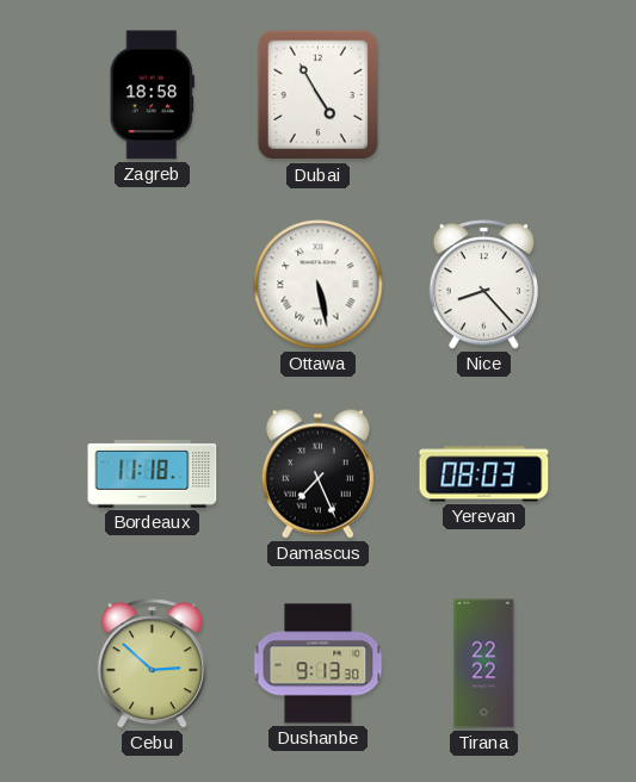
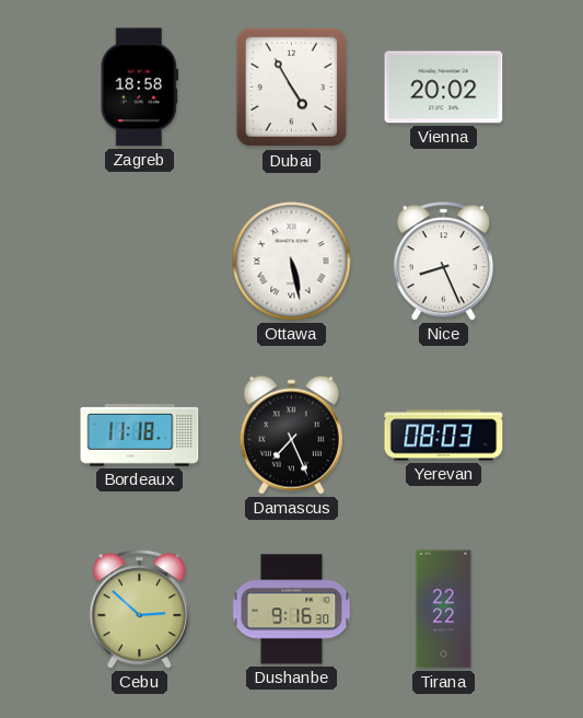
Vienna: none -> 20:02
Nice: 8:23 -> 8:26
Dushanbe: 9:13 -> 9:16
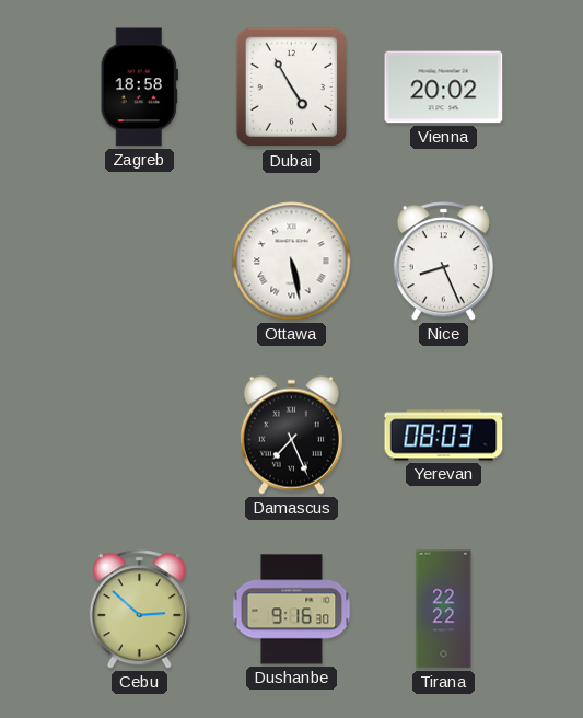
Bordeaux: 11:18 -> none
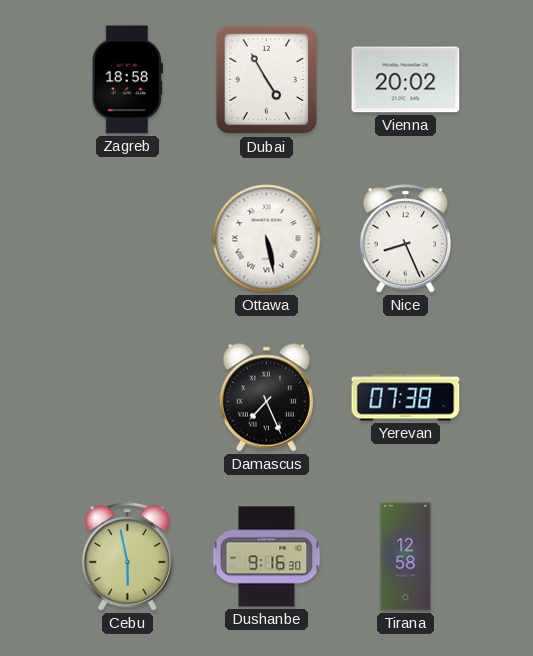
Yerevan: 08:03 -> 07:38
Cebu: 2:52 -> 5:58
Tirana: 22:22 -> 12:58
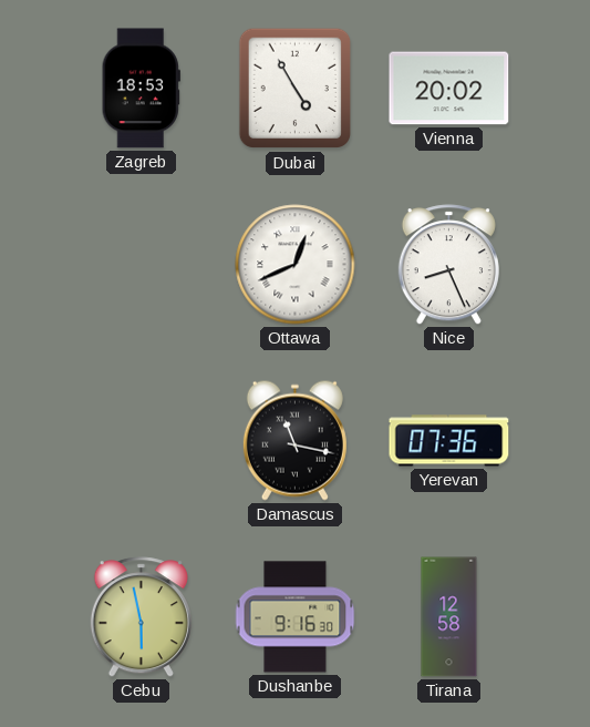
Zagreb: 18:58 -> 18:53
Ottawa: 5:28 -> 12:41
Damascus: 7:26 -> 11:17
Yerevan: 07:38 -> 07:36
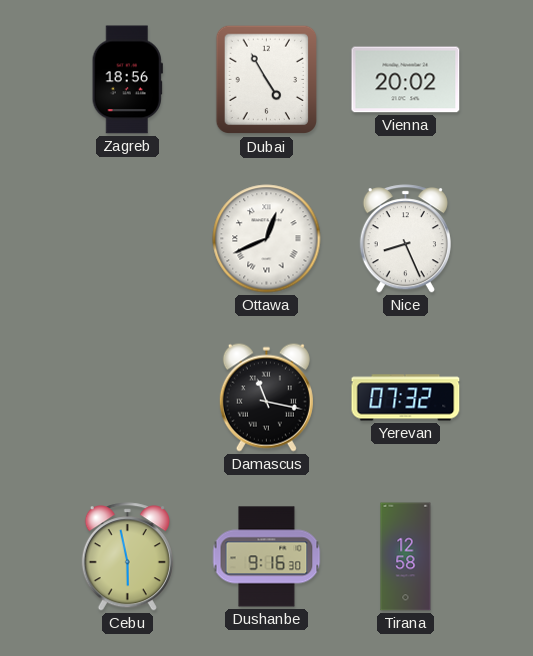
Zagreb: 18:53 -> 18:56
Yerevan: 07:36 -> 07:32
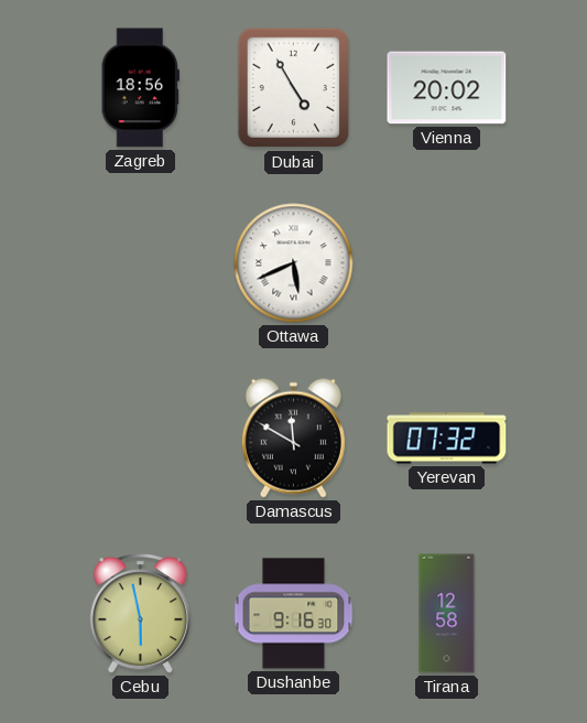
Ottawa: 12:41 -> 5:41
Nice: 8:26 -> none
Damascus: 11:17 -> 11:50
